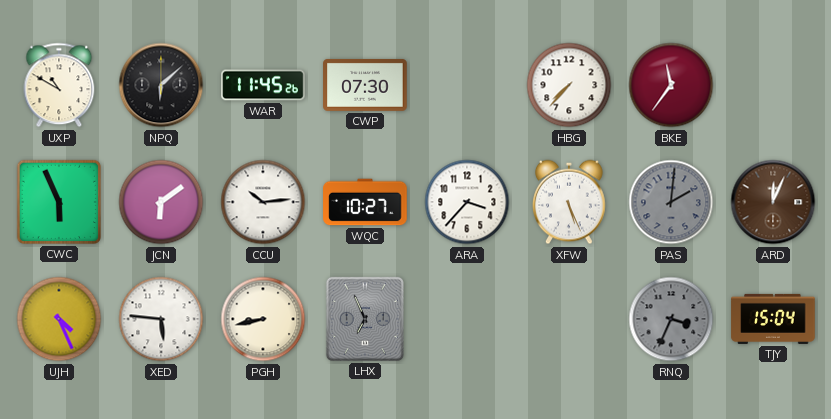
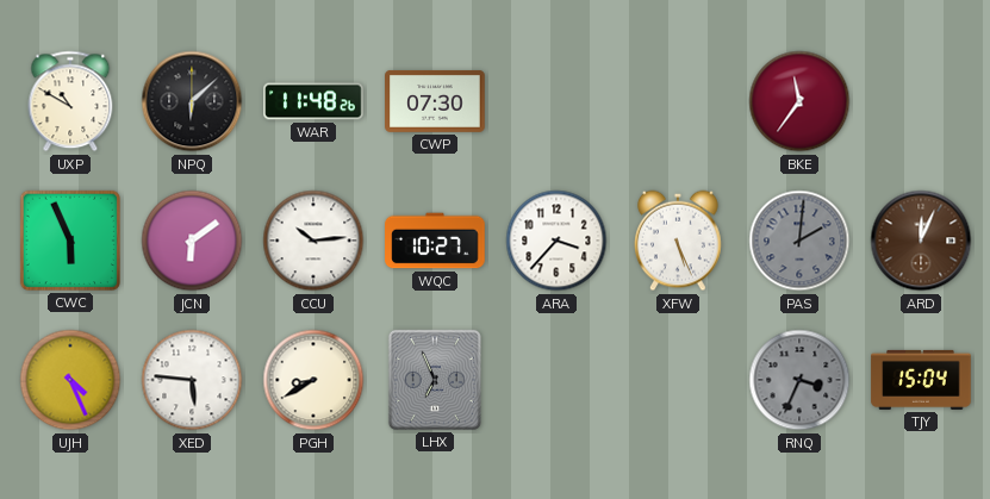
WAR: 11:45 -> 11:48
HBG: 7:37 -> none
PGH: 8:43 -> 8:40
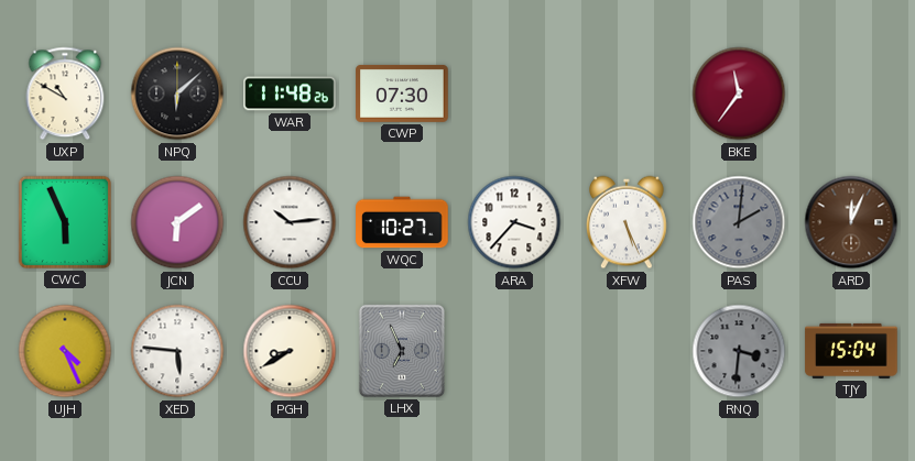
RNQ: 3:34 -> 3:31
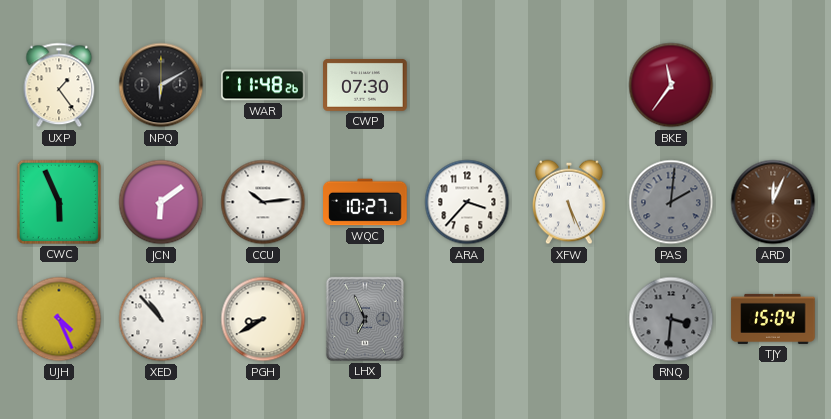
UXP: 10:50 -> 1:24
NPQ: 6:08 -> 6:10
XED: 5:46 -> 10:53
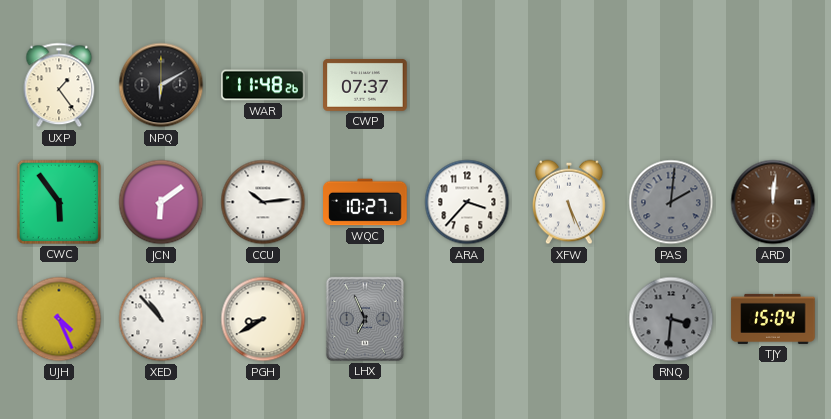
CWP: 07:30 -> 07:37
BKE: 11:36 -> none
CWC: 5:56 -> 5:54
ARD: 12:04 -> 12:01
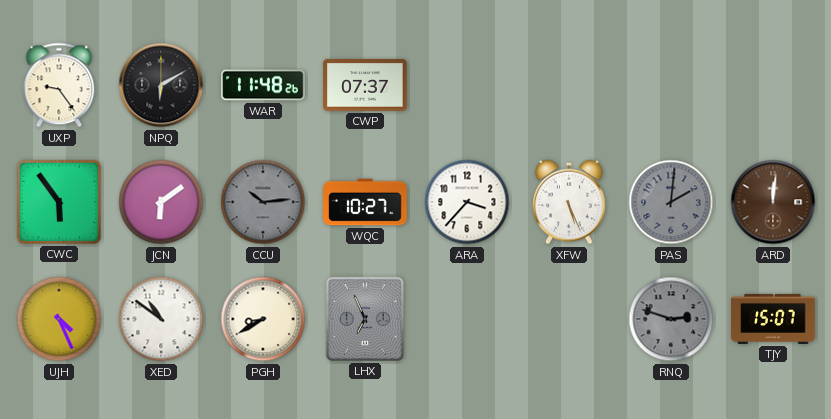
UXP: 1:24 -> 9:24
CCU dial: white -> grey
XED: 10:53 -> 10:51
RNQ: 3:31 -> 2:48
TJY: 15:04 -> 15:07
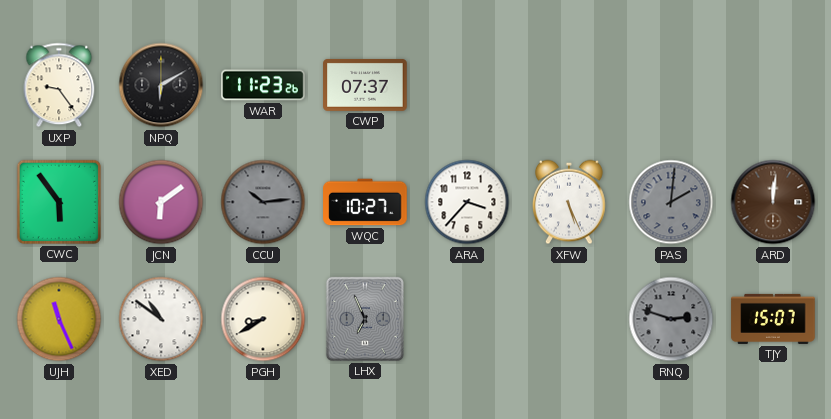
WAR: 11:48 -> 11:23
UJH: 4:26 -> 11:26
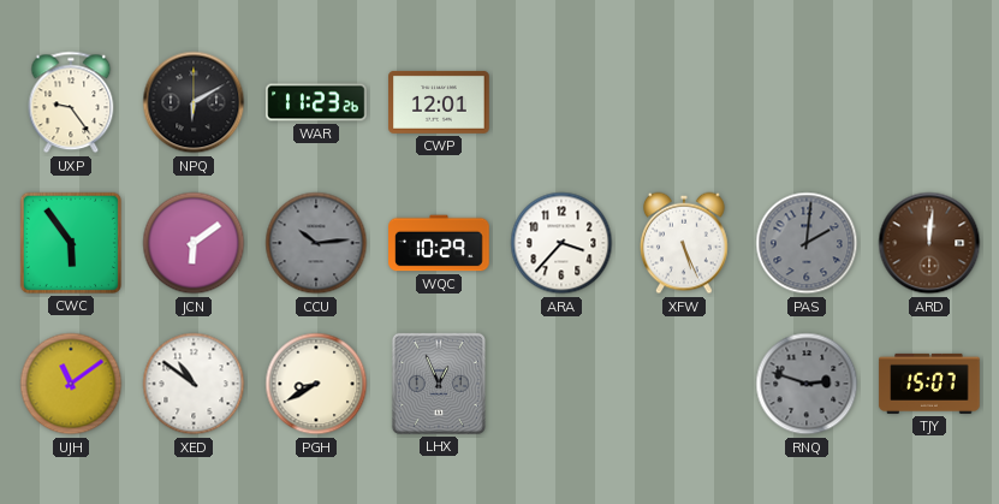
CWP: 07:37 -> 12:01
WQC: 10:27 -> 10:29
UJH: 11:26 -> 11:09
LHX: 6:56 -> 12:56
